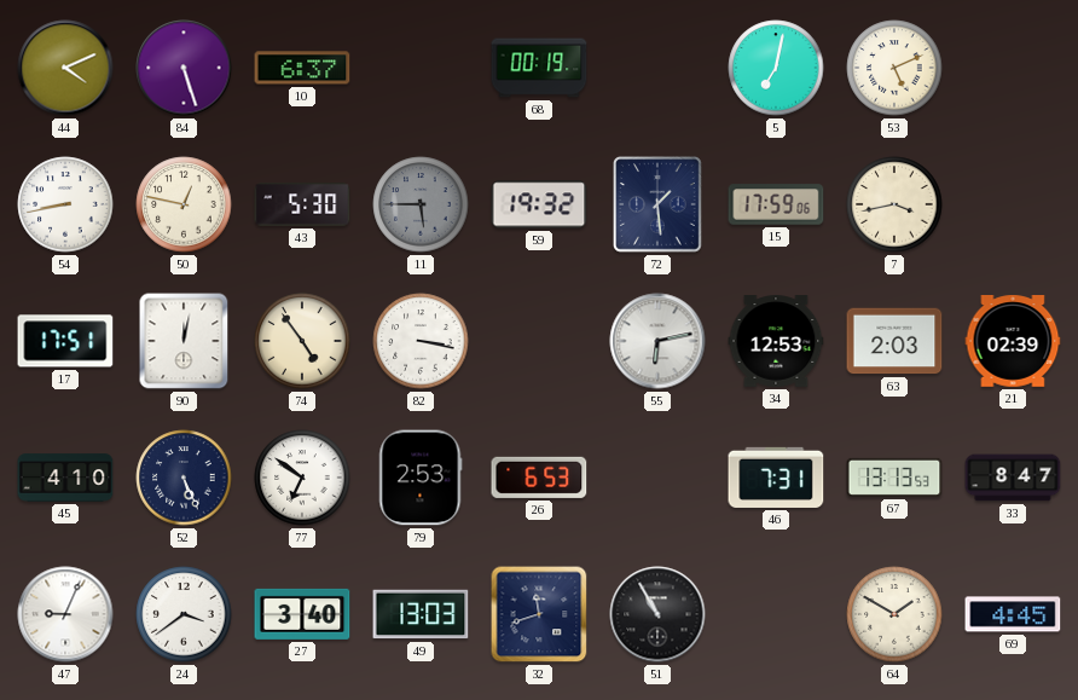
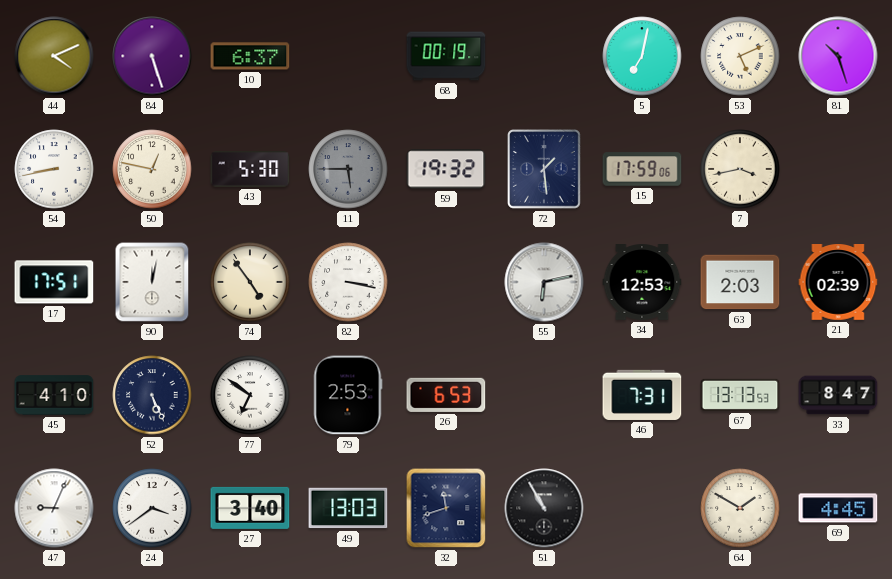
81: none -> 10:27
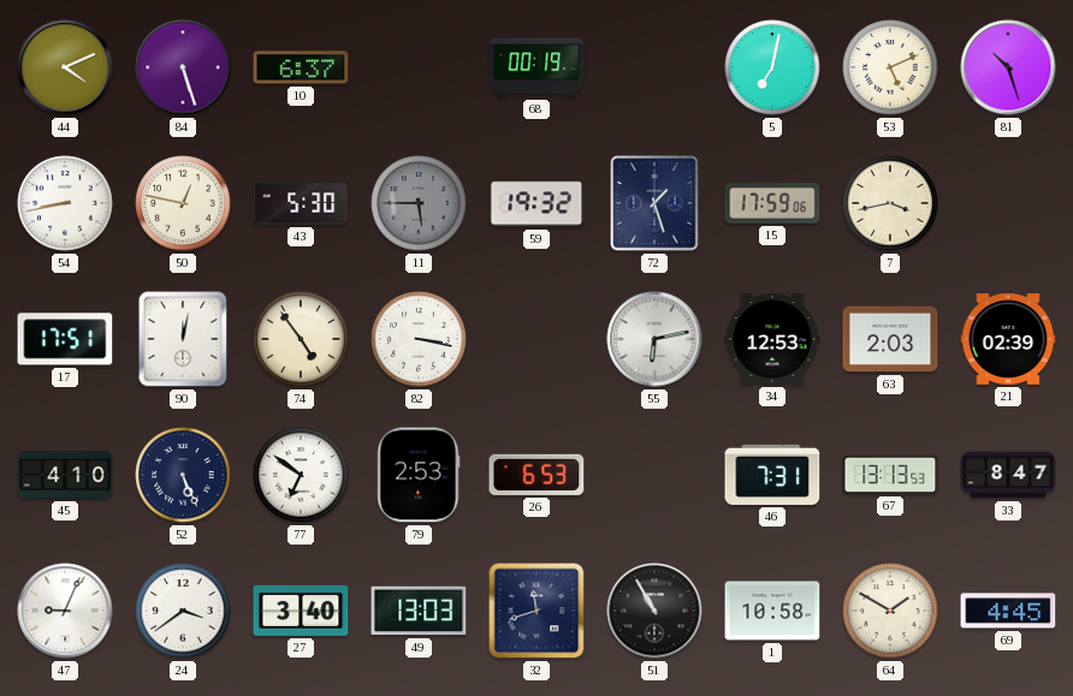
72: 1:29 -> 1:27
1: none -> 10:58
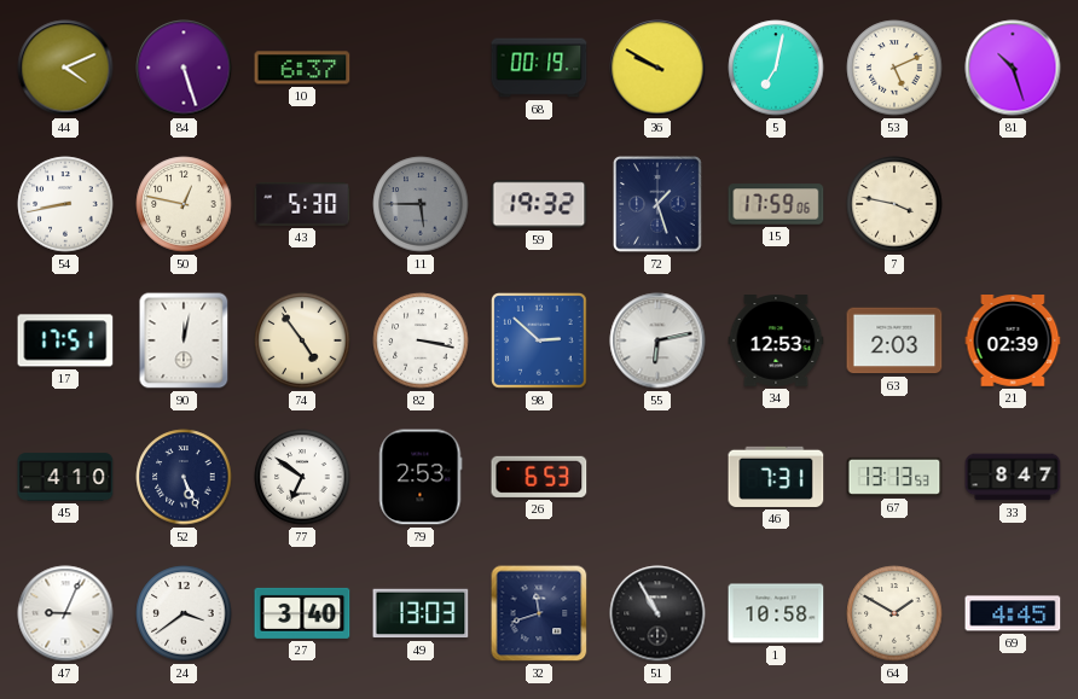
36: none -> 9:50
7: 3:43 -> 3:47
98: none -> 2:52
